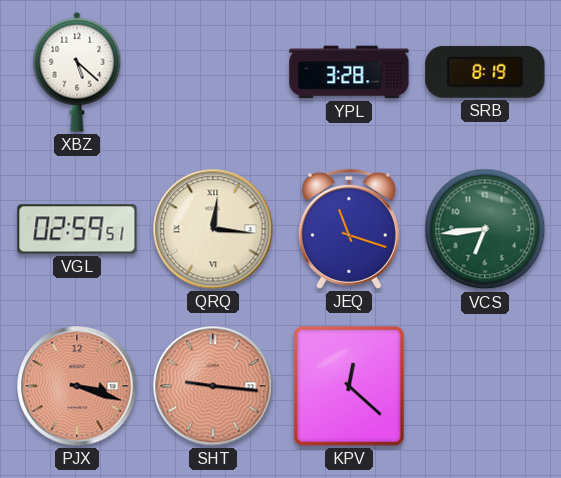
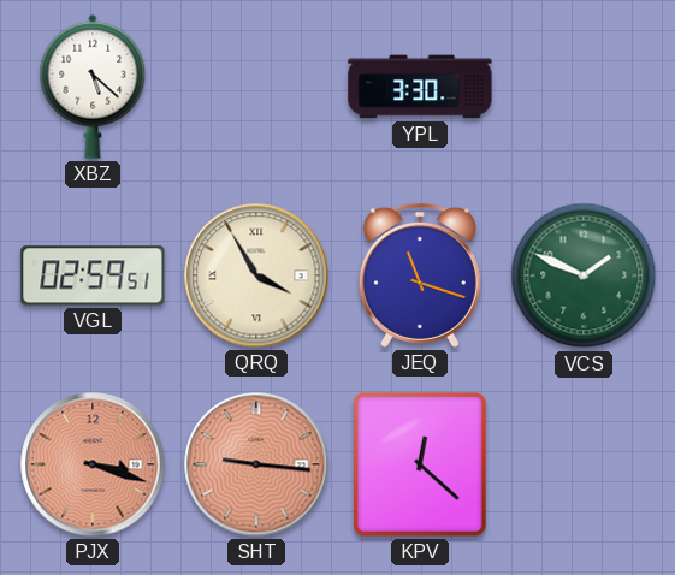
YPL: 3:28 -> 3:30
SRB: 8:19 -> none
QRQ: 12:16 -> 3:55
VCS: 6:44 -> 1:49
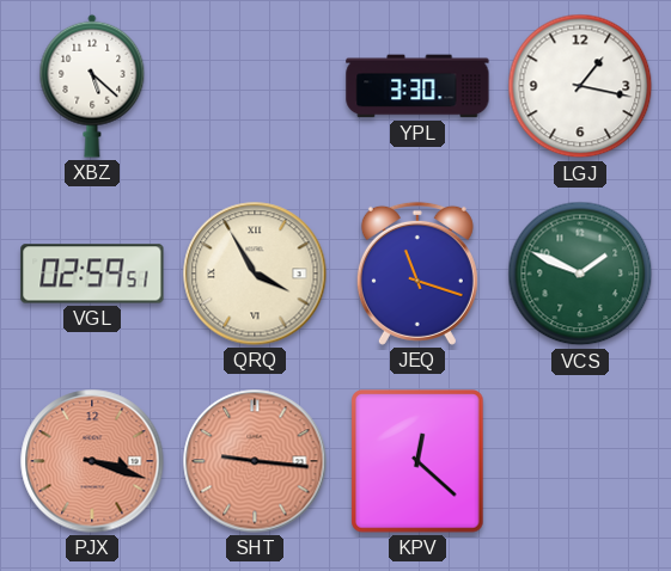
LGJ: none -> 1:17
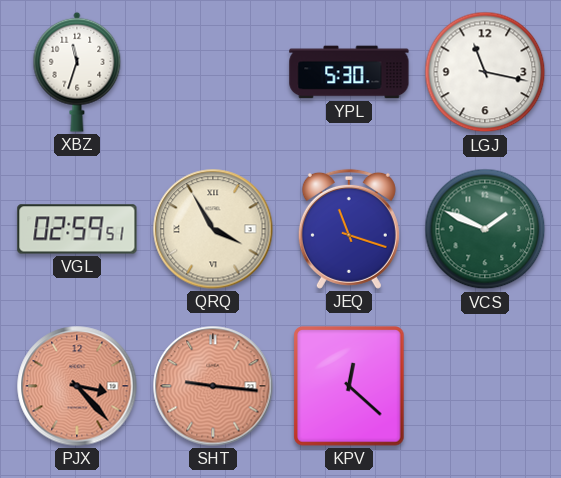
XBZ: 5:22 -> 11:33
YPL: 3:30 -> 5:30
LGJ: 1:17 -> 11:17
PJX: 3:18 -> 3:23
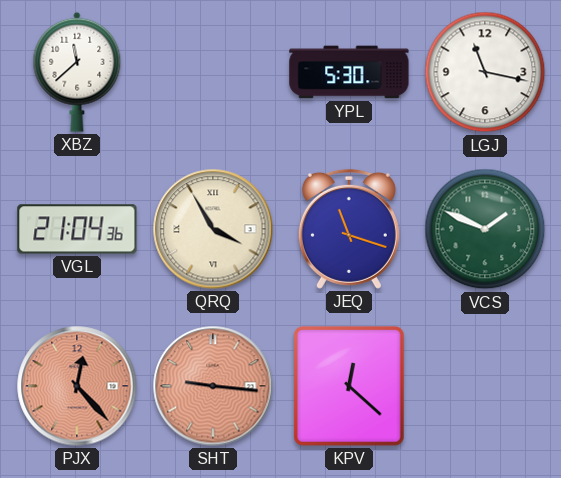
XBZ: 11:33 -> 11:38
VGL: 02:59 -> 21:04
PJX: 3:23 -> 12:23
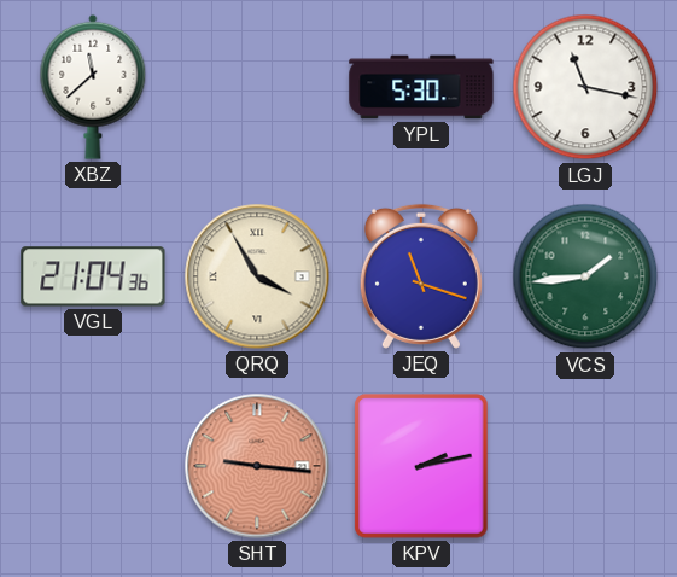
VCS: 1:49 -> 1:44
PJX: 12:23 -> none
KPV: 12:22 -> 2:13
